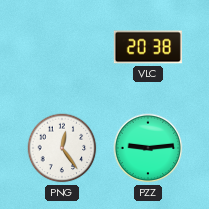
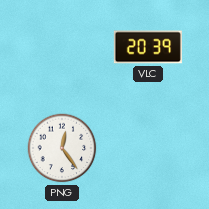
VLC: 20:38 -> 20:39
PZZ: 9:14 -> none
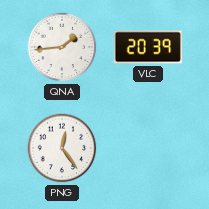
QNA: none -> 1:44
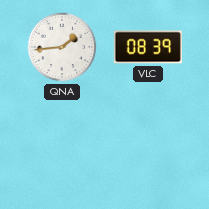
VLC: 20:39 -> 08:39
PNG: 12:24 -> none
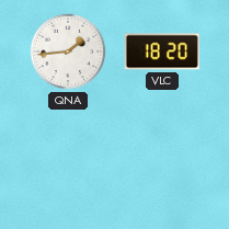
VLC: 08:39 -> 18:20
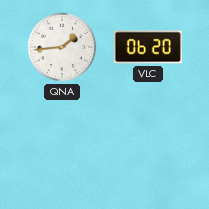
VLC: 18:20 -> 06:20
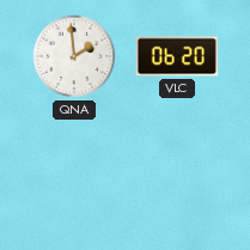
QNA: 1:44 -> 1:59
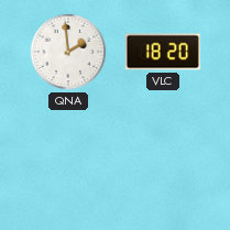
VLC: 06:20 -> 18:20
